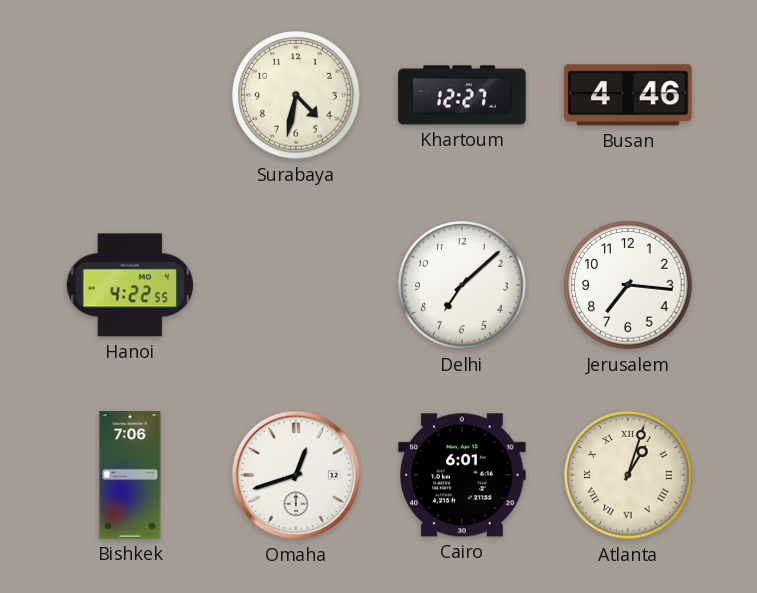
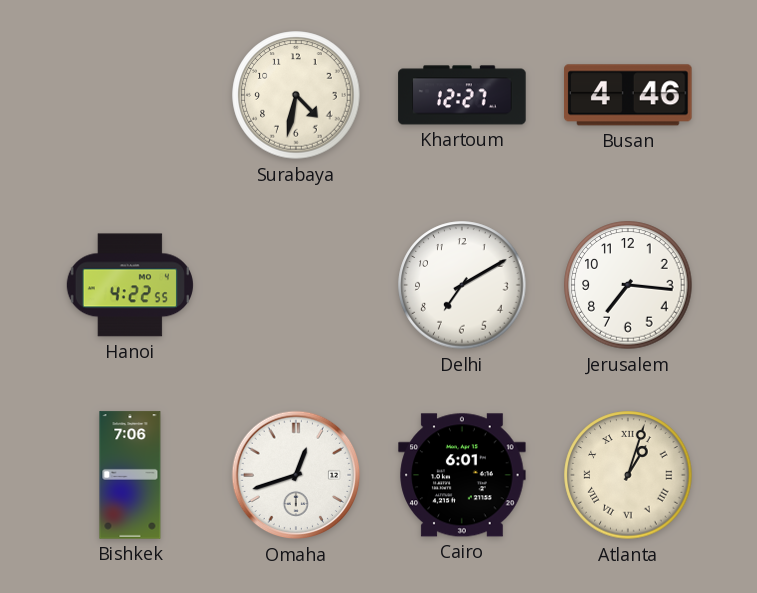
Delhi: 7:08 -> 7:10
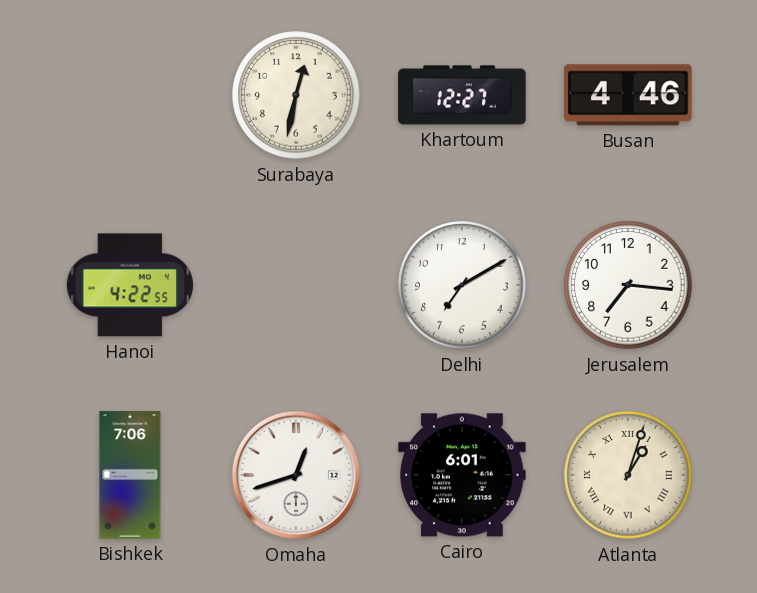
Surabaya: 4:32 -> 12:32
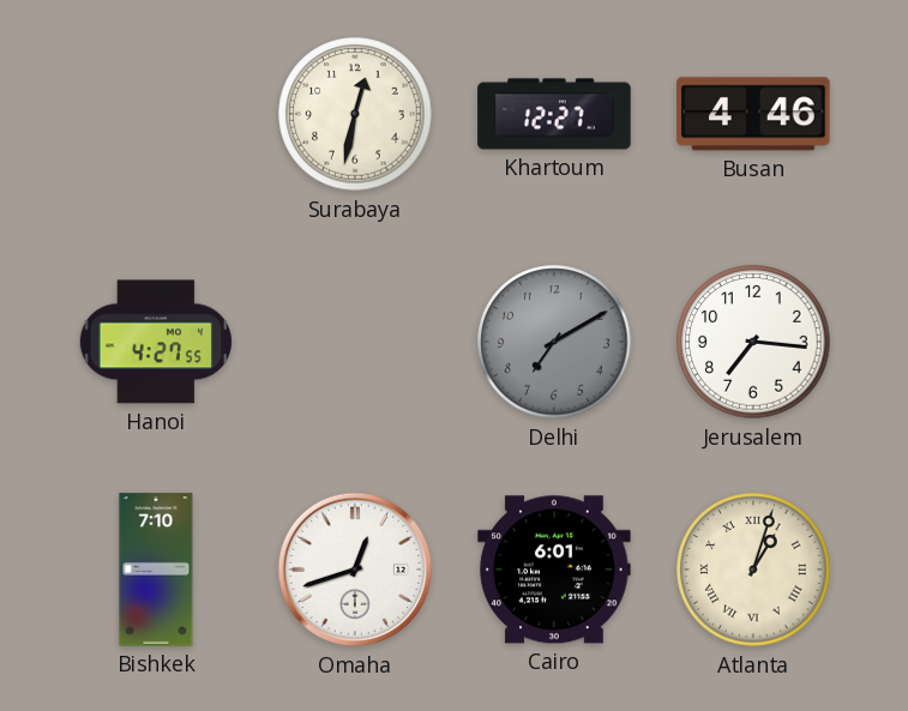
Hanoi: 4:22 -> 4:27
Delhi dial: white -> grey
Bishkek: 7:06 -> 7:10
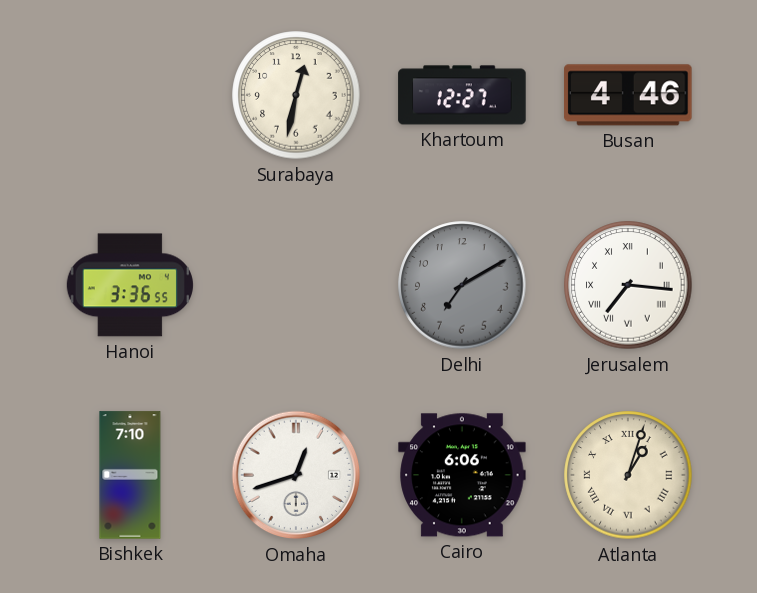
Hanoi: 4:27 -> 3:36
Jerusalem numerals: Arabic -> Roman
Cairo: 6:01 -> 6:06
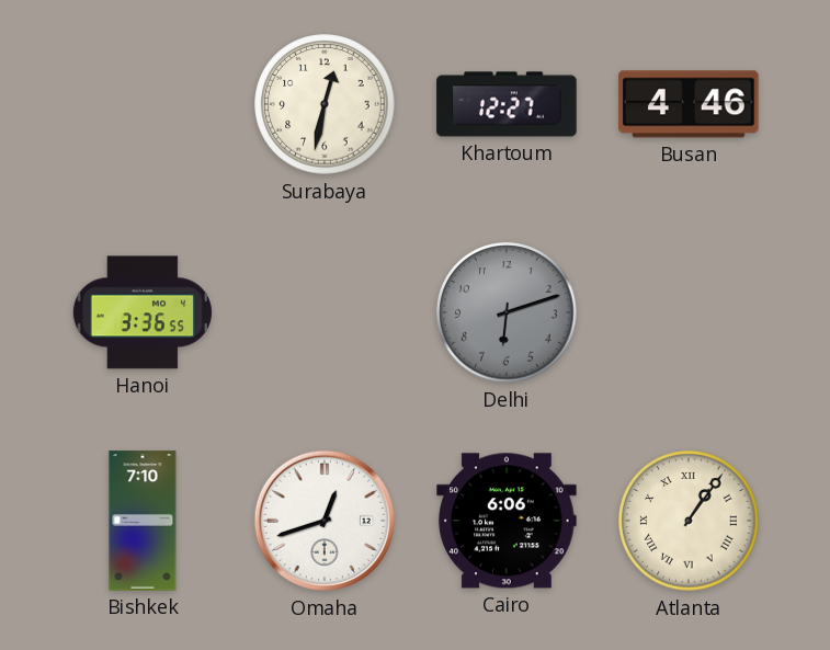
Delhi: 7:10 -> 6:12
Jerusalem: 7:16 -> none
Atlanta: 1:03 -> 1:06
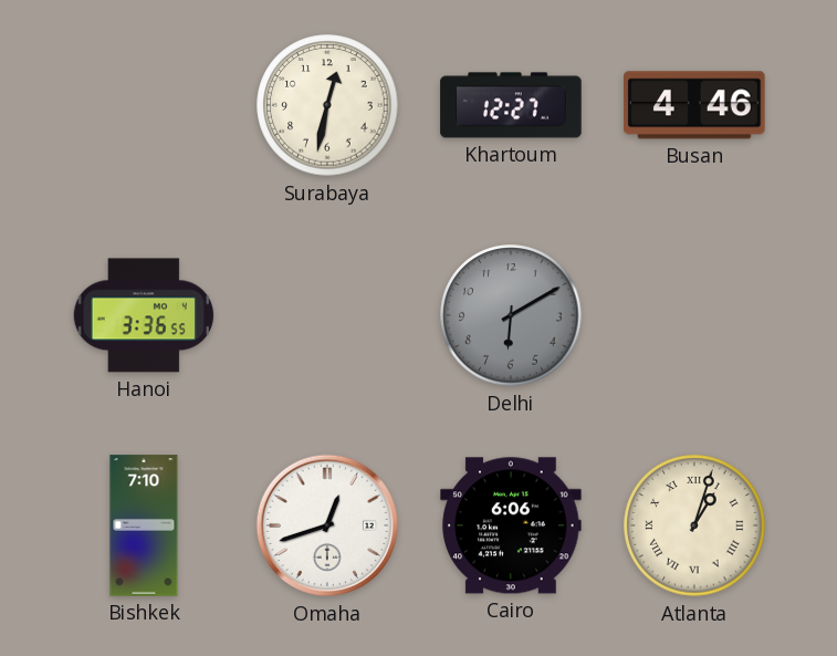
Delhi: 6:12 -> 6:10
Atlanta: 1:06 -> 1:03
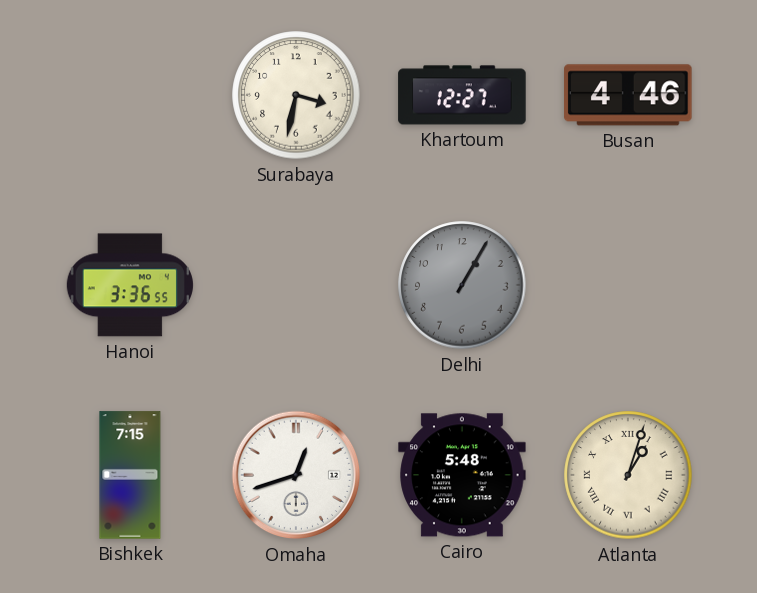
Surabaya: 12:32 -> 3:32
Delhi: 6:10 -> 1:05
Bishkek: 7:10 -> 7:15
Cairo: 6:06 -> 5:48
